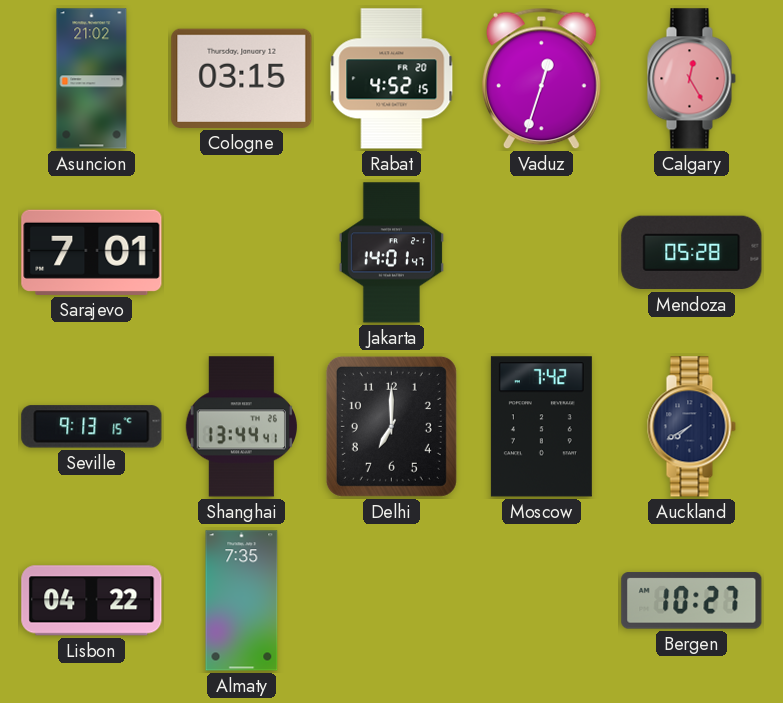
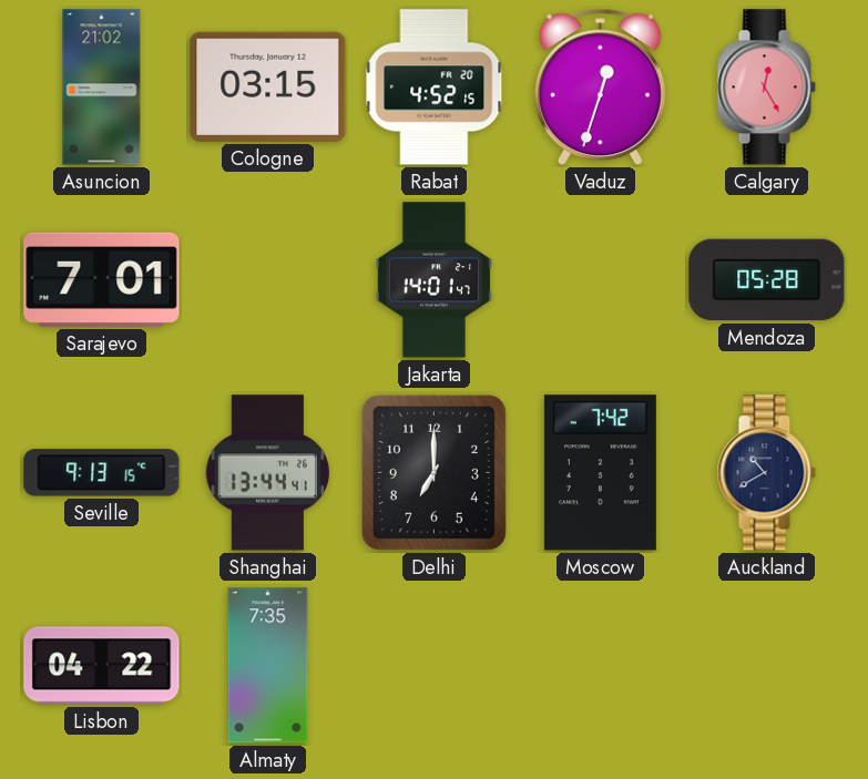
Auckland: 7:40 -> 10:40
Bergen: 10:27 -> none
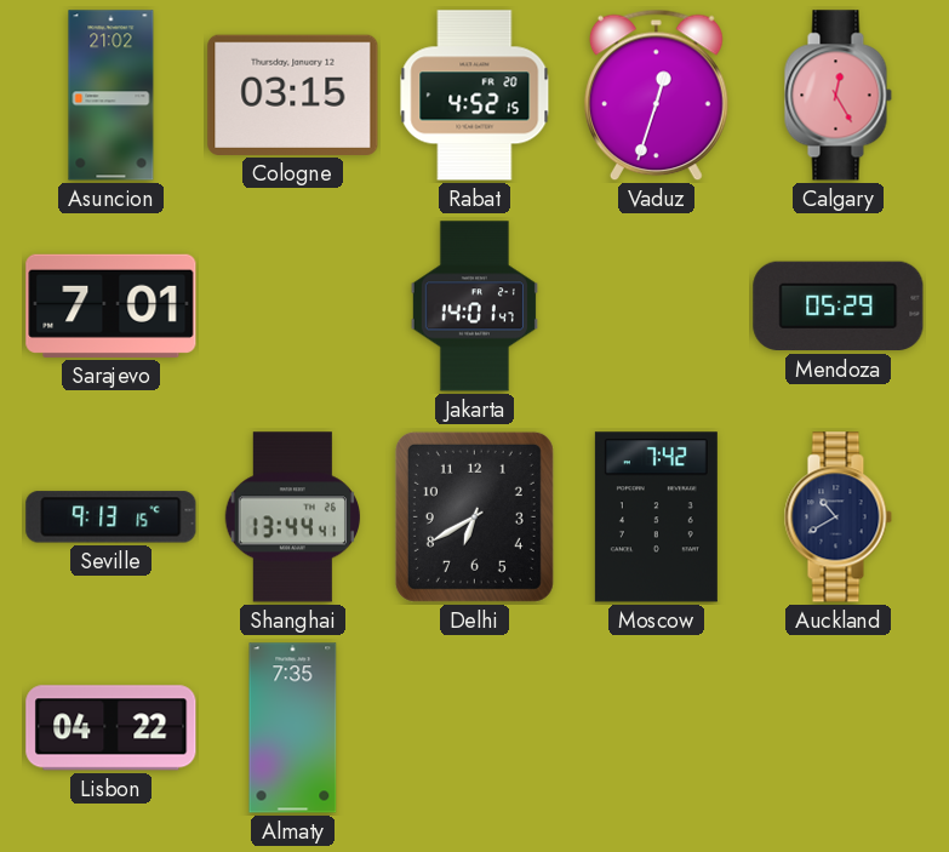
Mendoza: 05:28 -> 05:29
Delhi: 7:00 -> 6:40
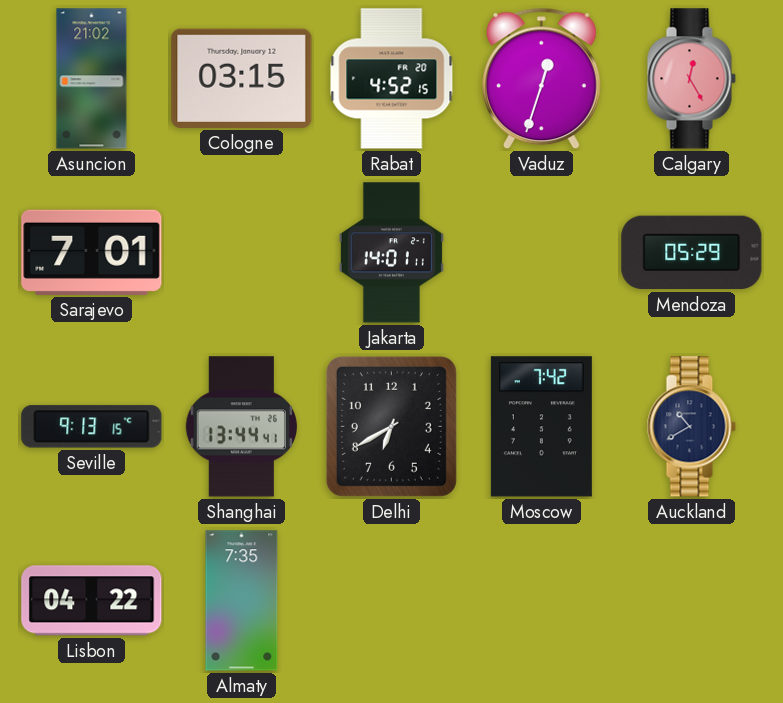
Jakarta: 14:01:47 -> 14:01:11
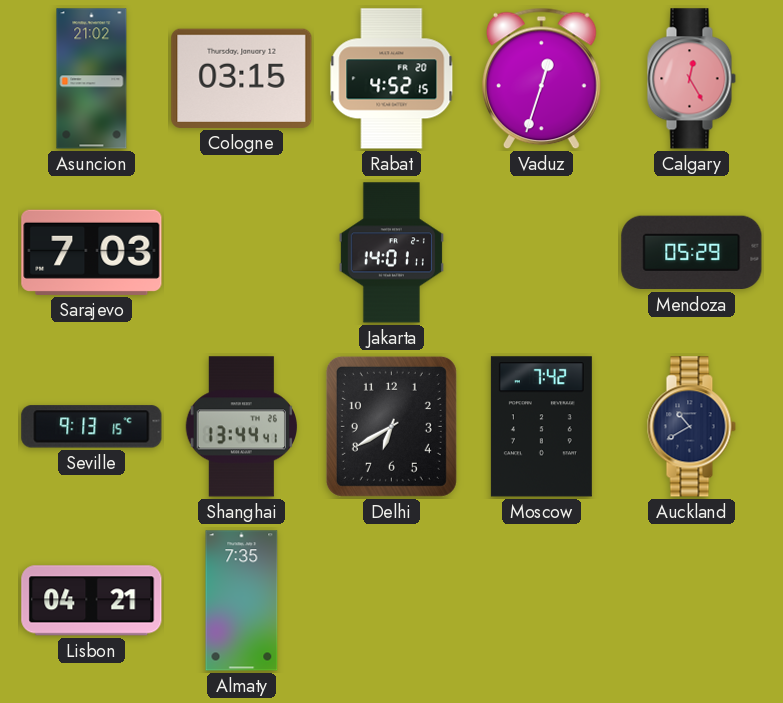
Sarajevo: 7:01 -> 7:03
Lisbon: 04:22 -> 04:21
